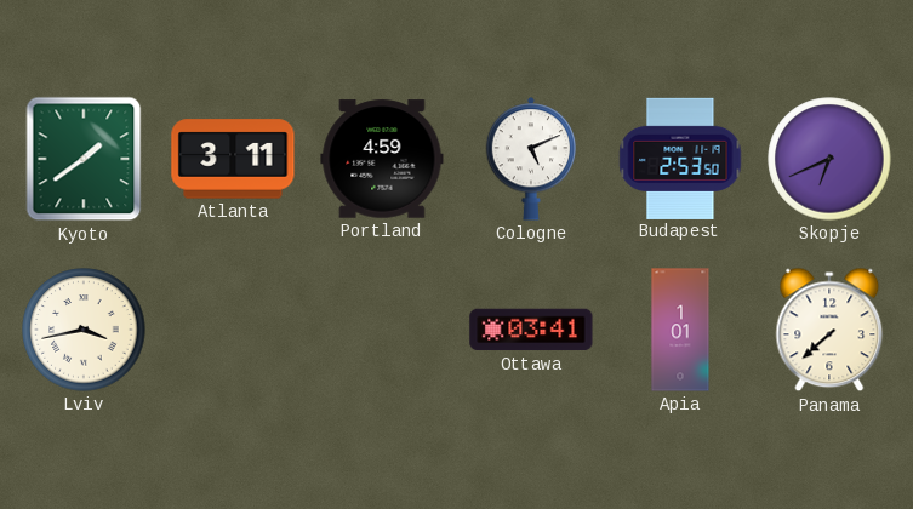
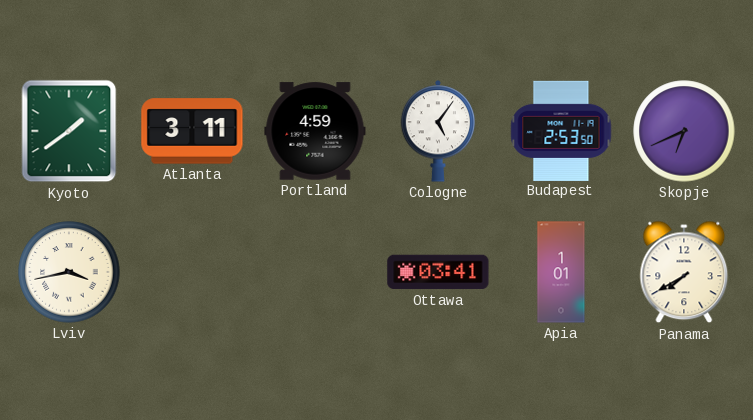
Cologne: 5:11 -> 5:06
Panama: 7:38 -> 7:40
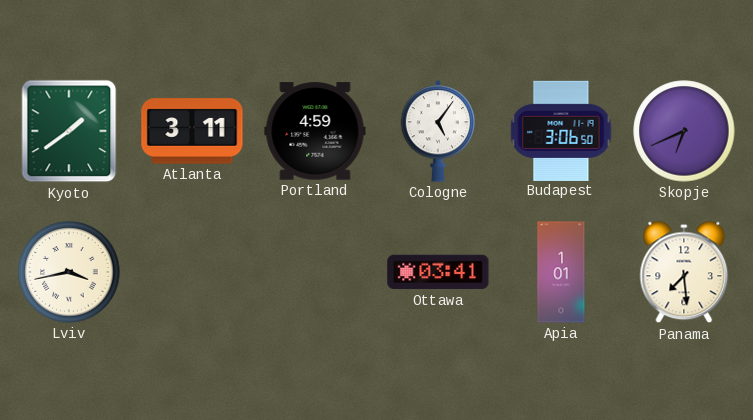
Budapest: 2:53 -> 3:06
Panama: 7:40 -> 7:29
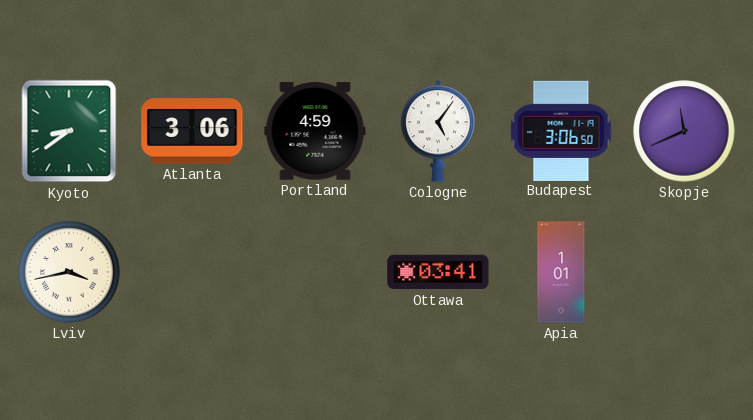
Kyoto: 1:39 -> 8:39
Atlanta: 3:11 -> 3:06
Skopje: 6:41 -> 11:41
Panama: 7:29 -> none
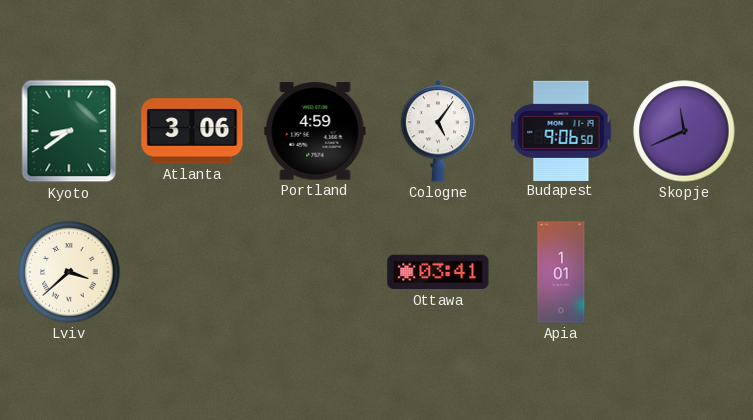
Budapest: 3:06 -> 9:06
Lviv: 3:43 -> 3:38
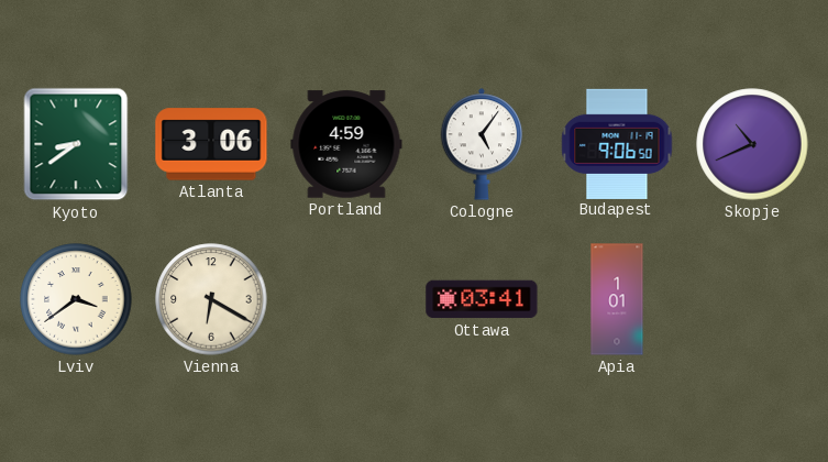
Skopje: 11:41 -> 10:41
Lviv: 3:38 -> 3:39
Vienna: none -> 6:20
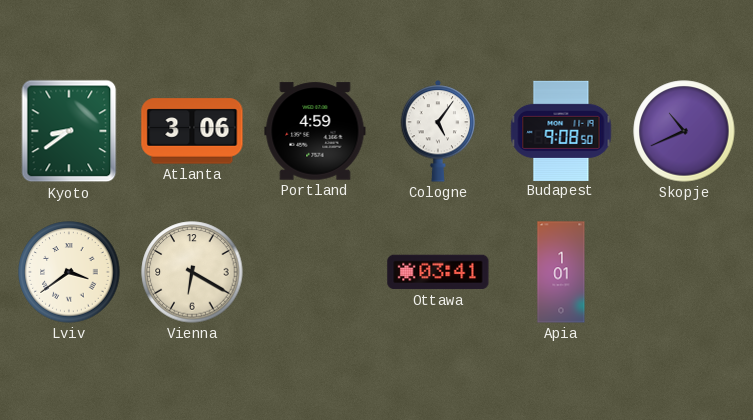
Budapest: 9:06 -> 9:08
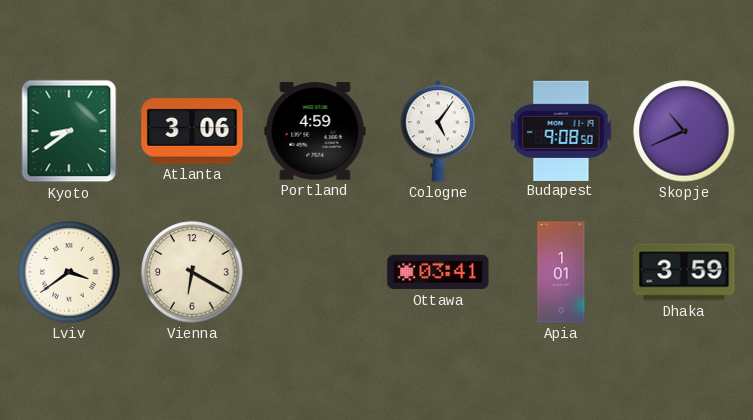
Dhaka: none -> 3:59
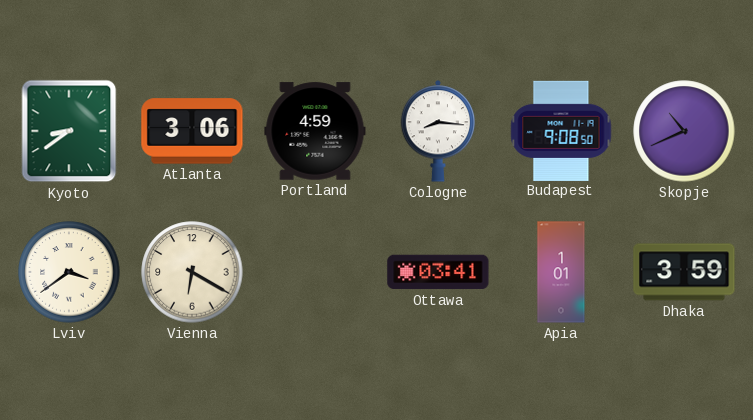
Cologne: 5:06 -> 8:16
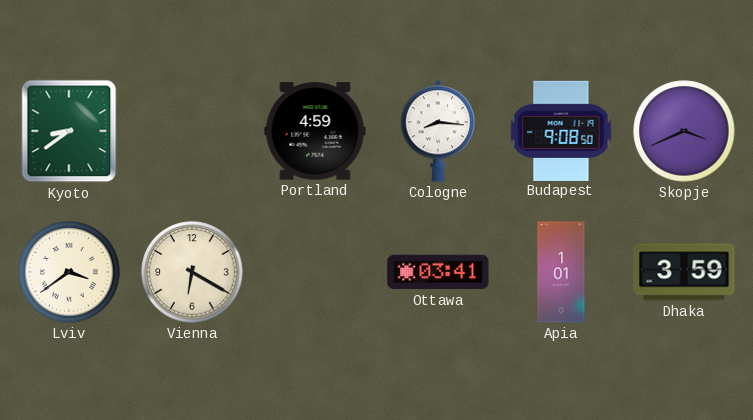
Atlanta: 3:06 -> none
Skopje: 10:41 -> 3:41
